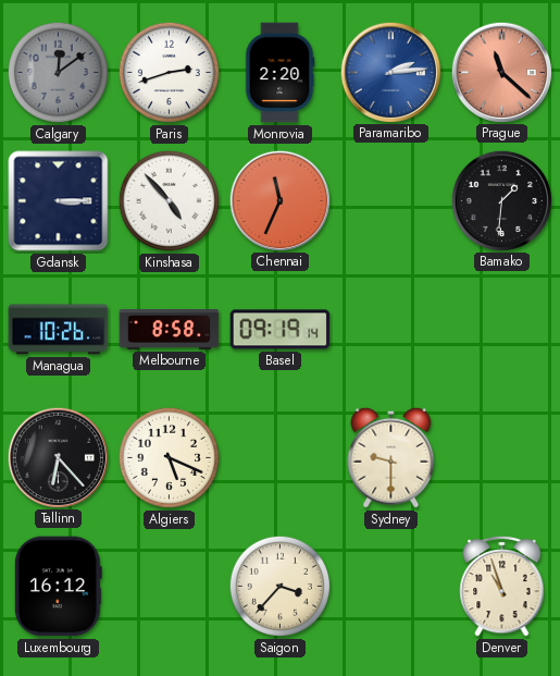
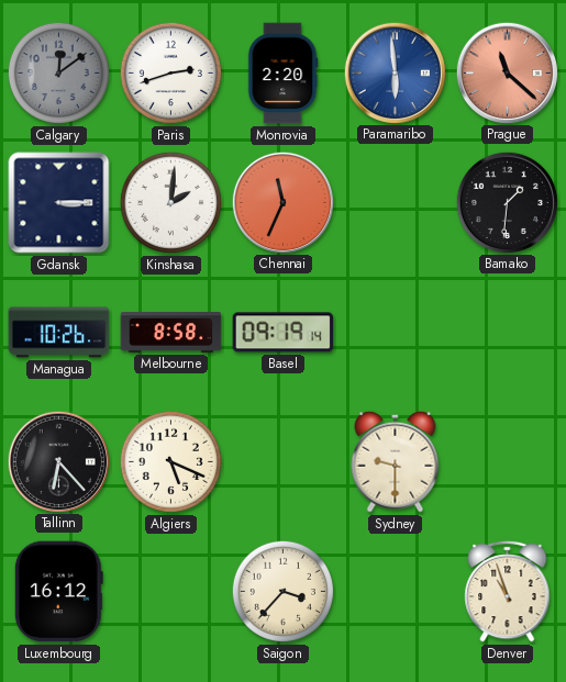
Paramaribo: 2:14 -> 5:59
Kinshasa: 4:53 -> 2:01
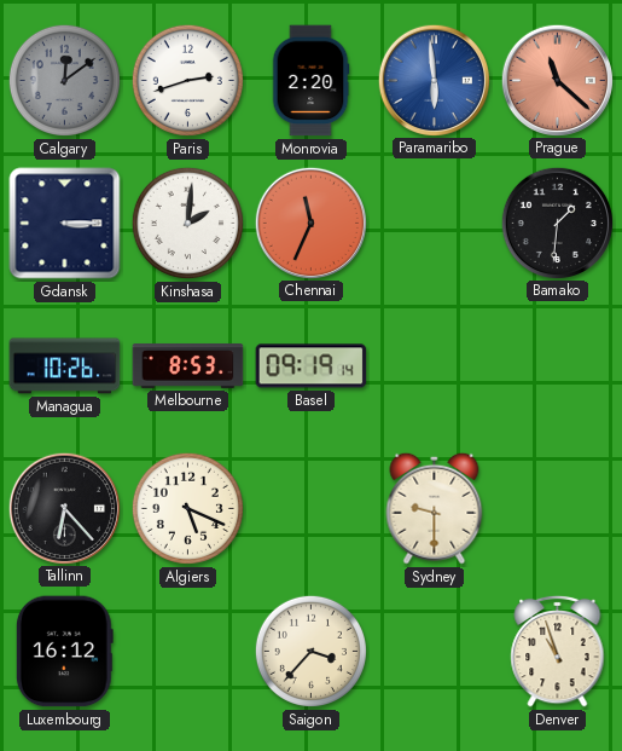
Melbourne: 8:58 -> 8:53
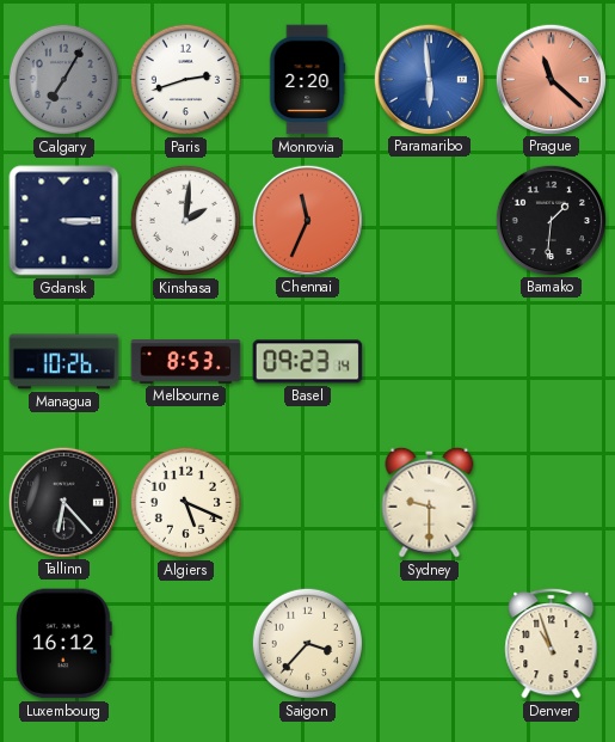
Calgary: 12:09 -> 7:05
Basel: 09:19 -> 09:23
